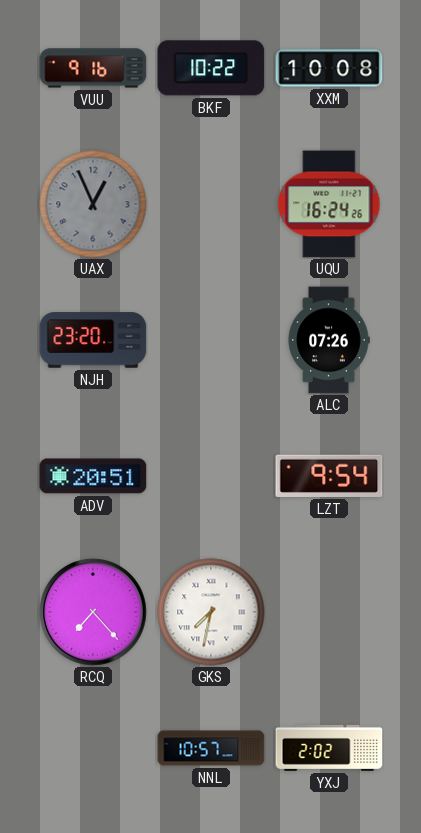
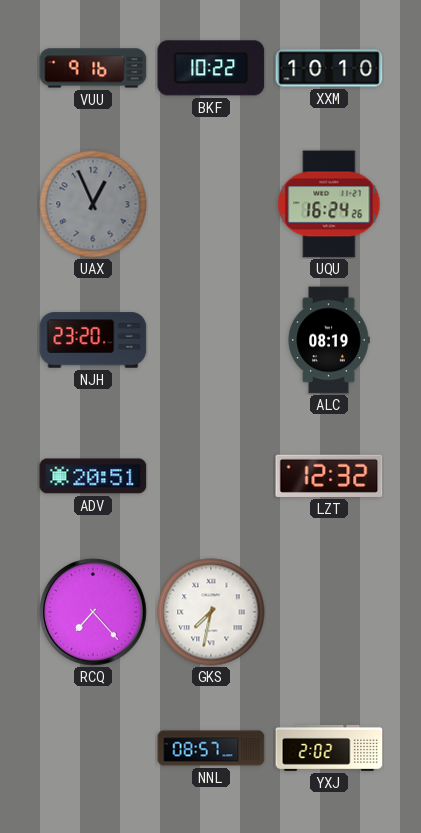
XXM: 10:08 -> 10:10
ALC: 07:26 -> 08:19
LZT: 9:54 -> 12:32
NNL: 10:57 -> 08:57
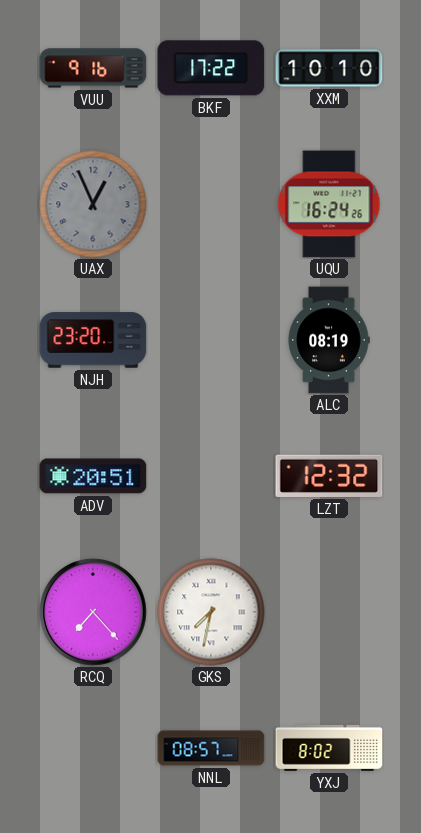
BKF: 10:22 -> 17:22
YXJ: 2:02 -> 8:02
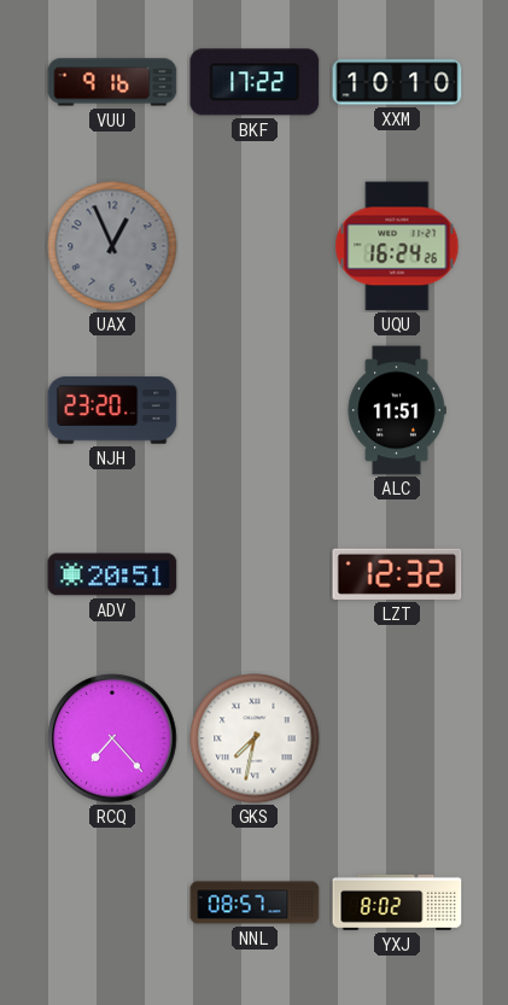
ALC: 08:19 -> 11:51
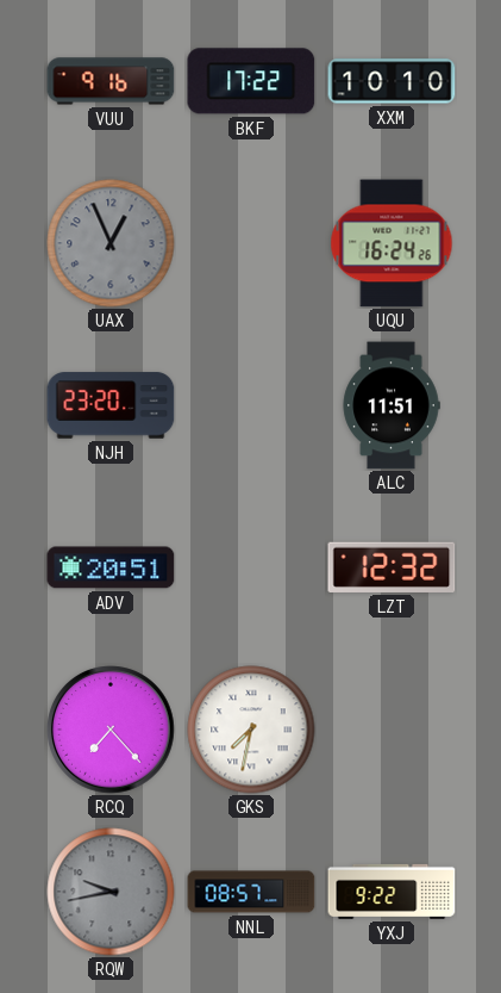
RQW: none -> 9:43
YXJ: 8:02 -> 9:22
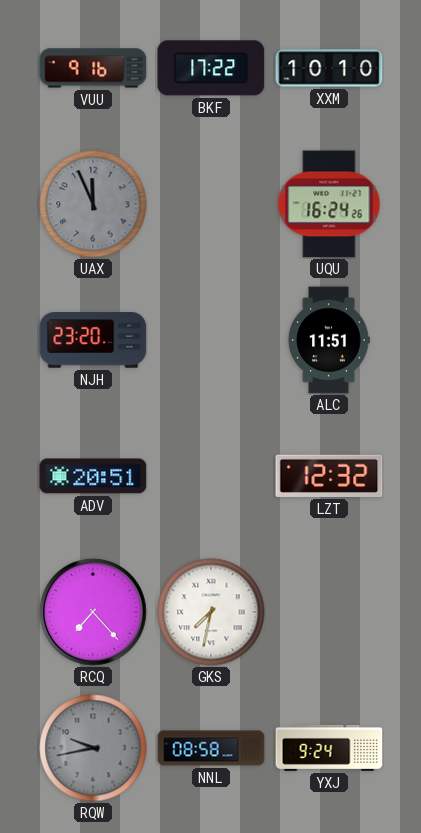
UAX: 12:56 -> 11:56
NNL: 08:57 -> 08:58
YXJ: 9:22 -> 9:24
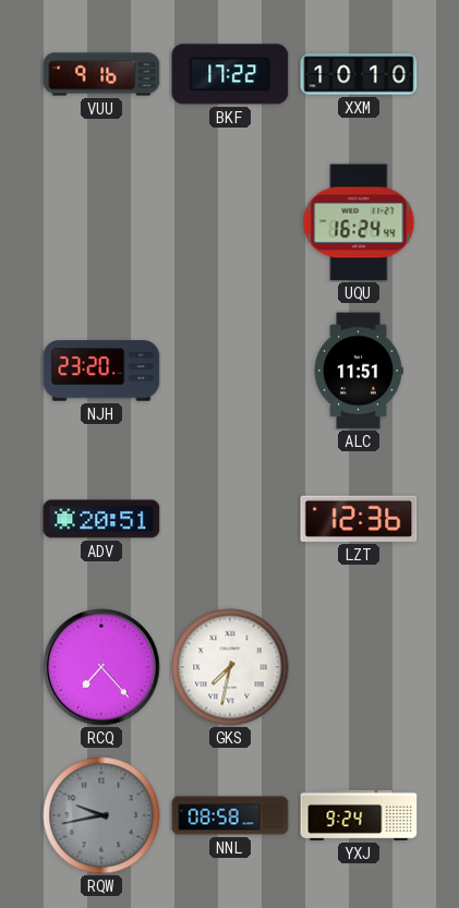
UAX: 11:56 -> none
UQU: 16:24:26 -> 16:24:44
LZT: 12:32 -> 12:36
